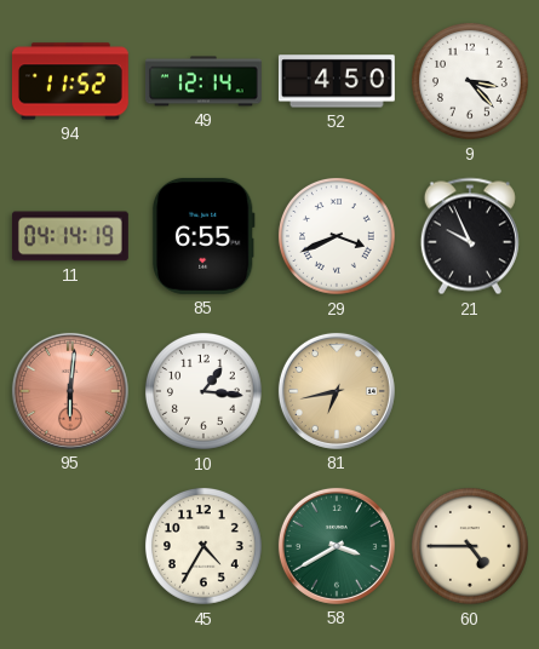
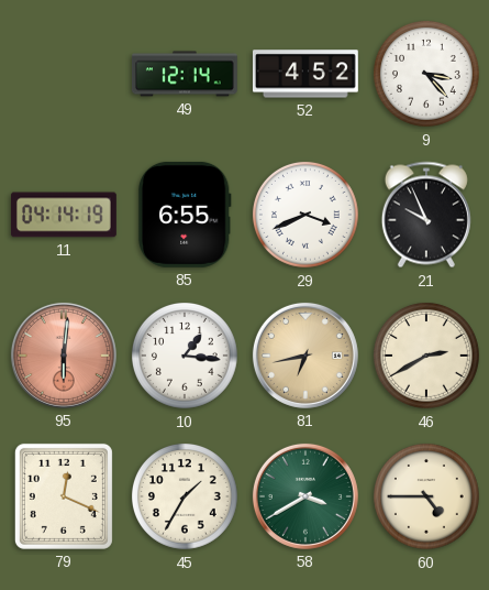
94: 11:52 -> none
52: 4:50 -> 4:52
46: none -> 2:40
79: none -> 12:19
45: 4:35 -> 1:35
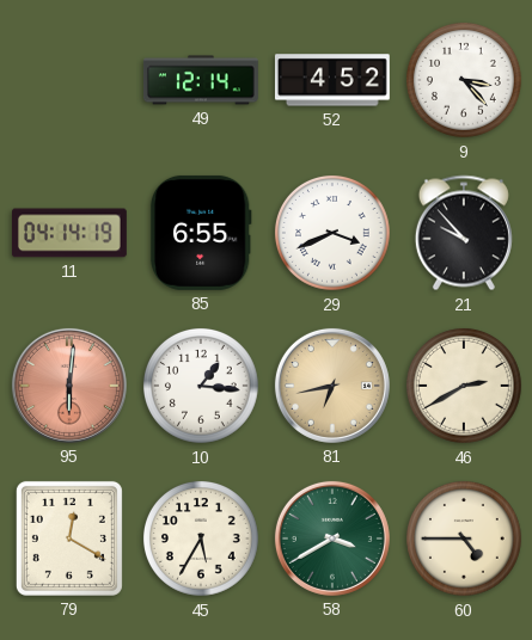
21: 9:56 -> 9:53
79: 12:19 -> 12:20
45: 1:35 -> 5:35
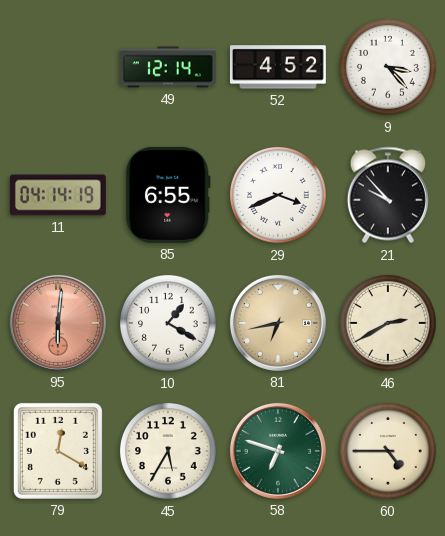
10: 1:16 -> 1:20
58: 3:40 -> 6:48
